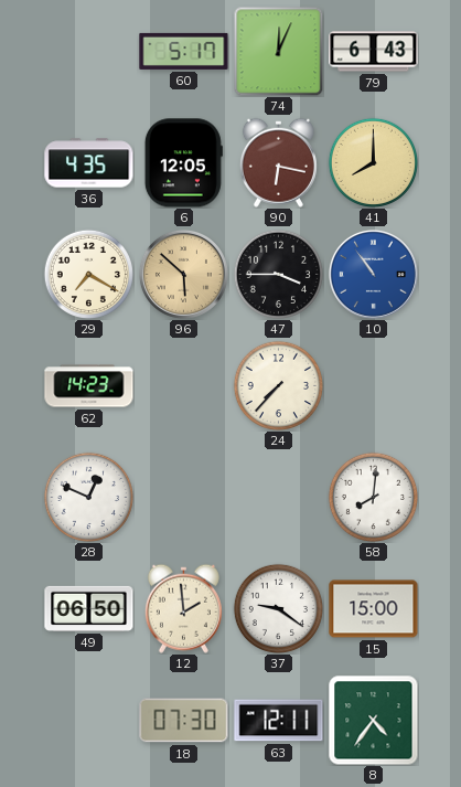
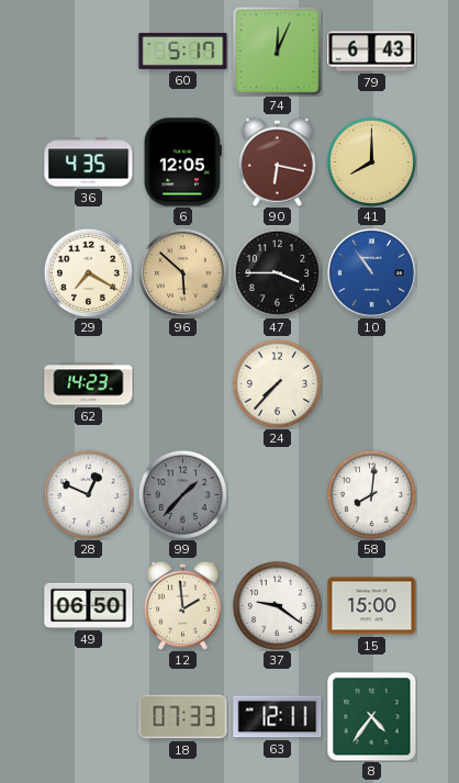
99: none -> 1:37
18: 07:30 -> 07:33
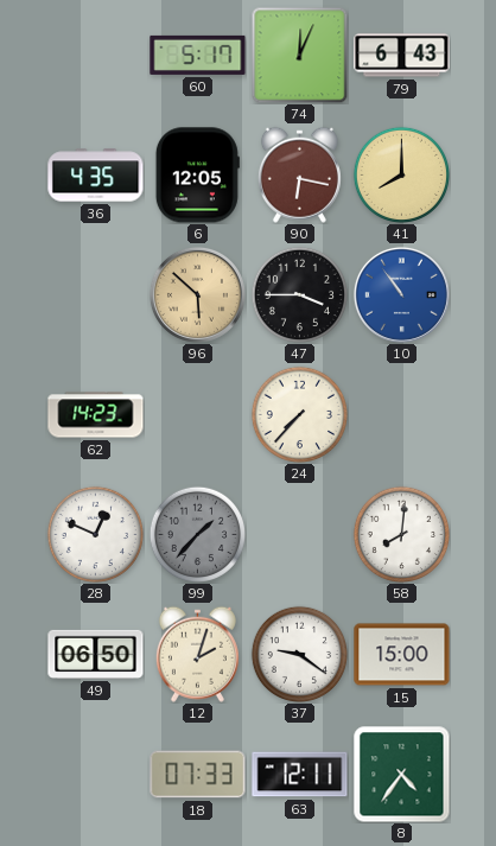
29: 7:20 -> none
12: 1:59 -> 2:03
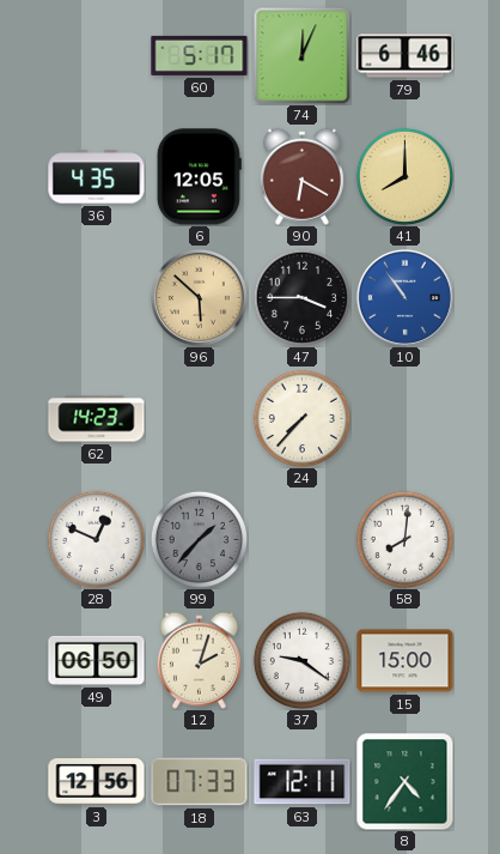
79: 6:43 -> 6:46
90: 6:17 -> 6:20
3: none -> 12:56
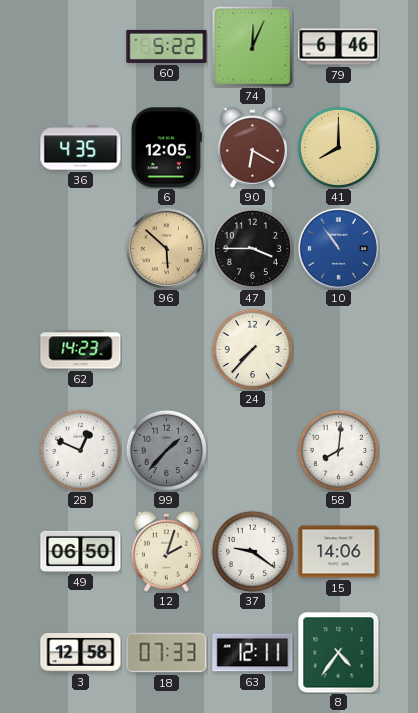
60: 5:17 -> 5:22
15: 15:00 -> 14:06
3: 12:56 -> 12:58
